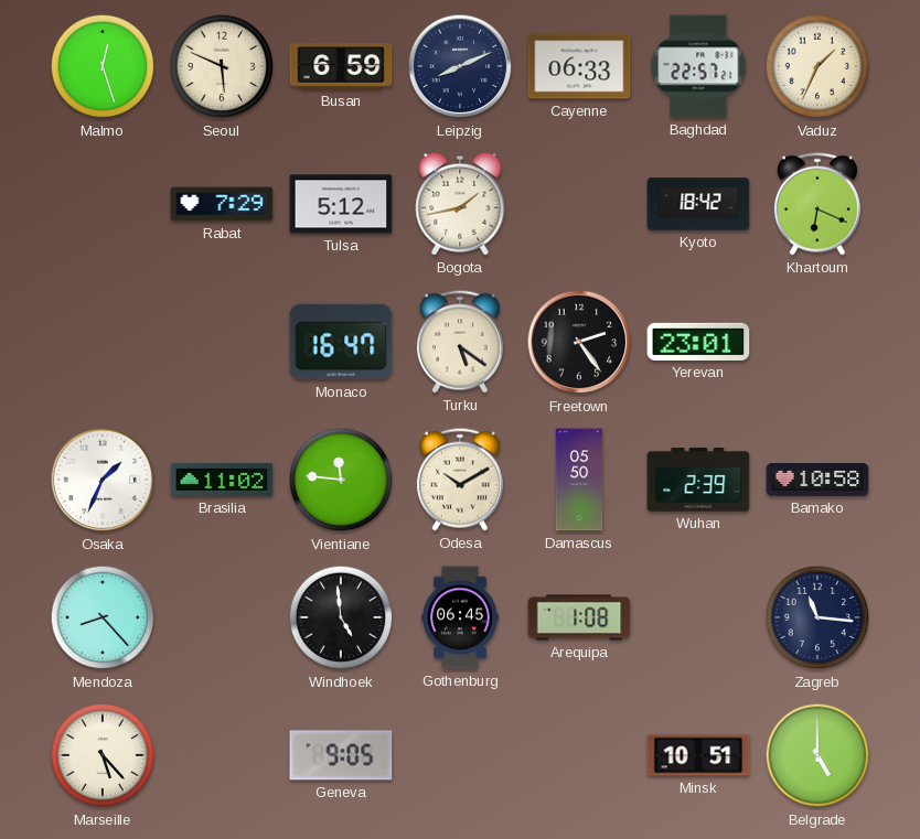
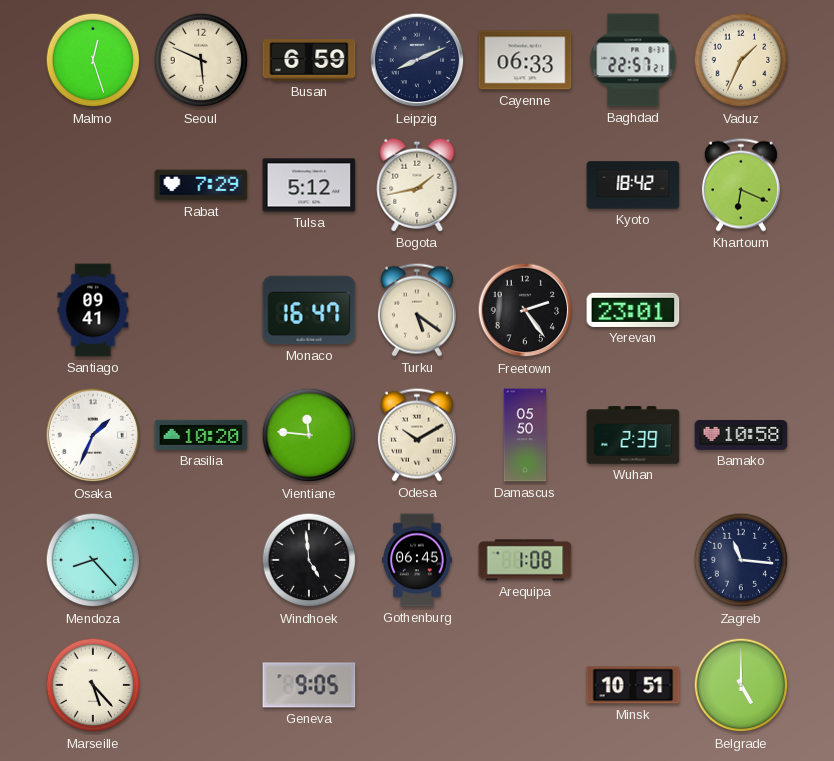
Santiago: none -> 09:41
Brasilia: 11:02 -> 10:20
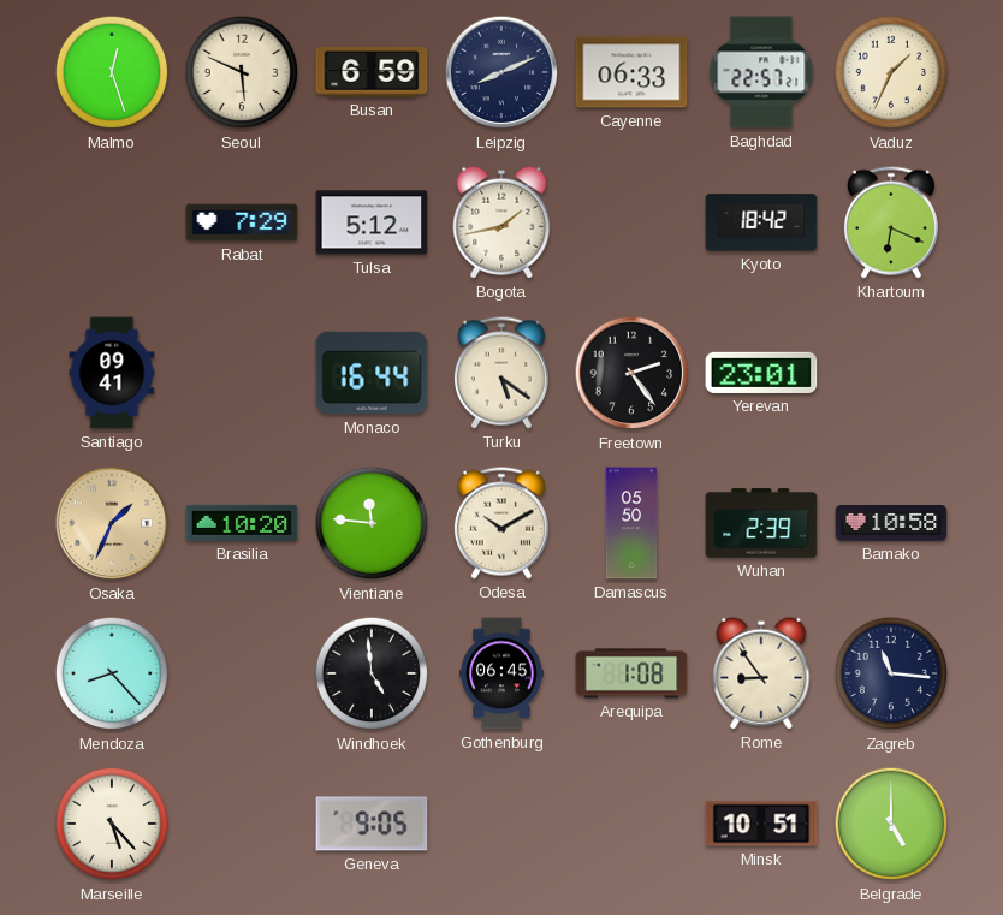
Monaco: 16:47 -> 16:44
Osaka dial: white -> champagne
Rome: none -> 8:54
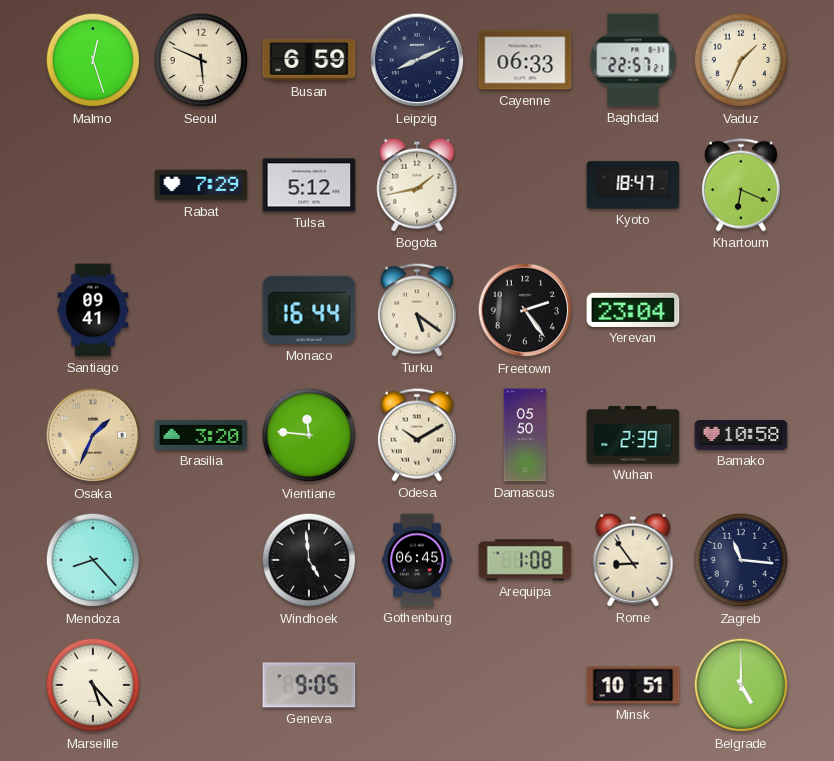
Kyoto: 18:42 -> 18:47
Yerevan: 23:01 -> 23:04
Brasilia: 10:20 -> 3:20
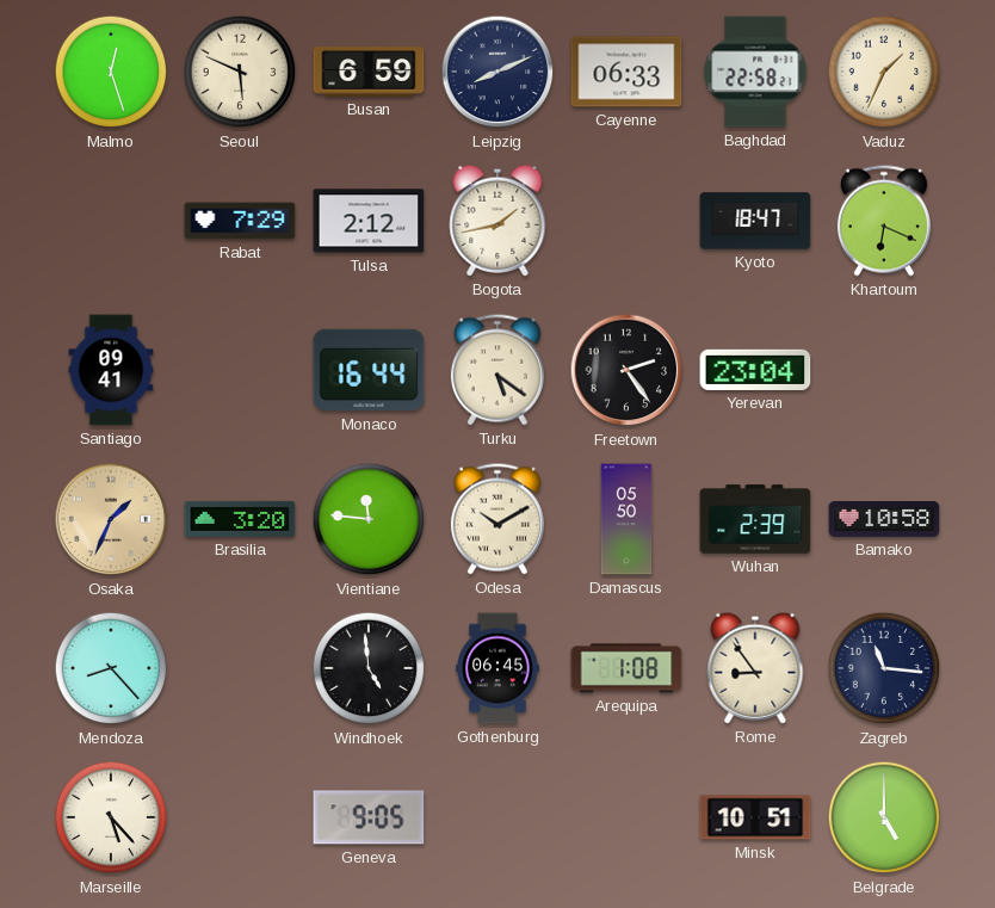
Baghdad: 22:57 -> 22:58
Tulsa: 5:12 -> 2:12
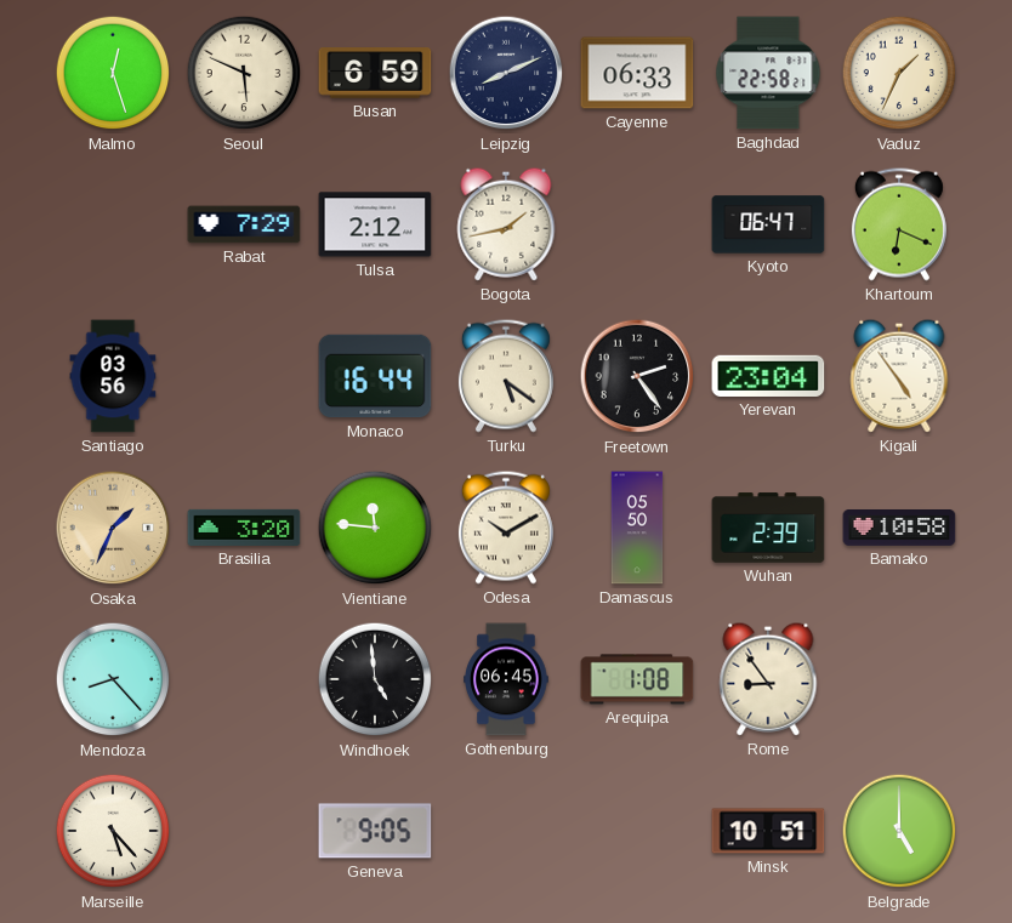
Kyoto: 18:47 -> 06:47
Santiago: 09:41 -> 03:56
Kigali: none -> 4:54
Zagreb: 11:16 -> none
